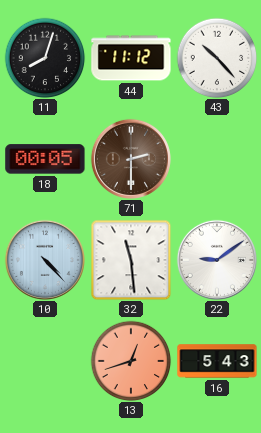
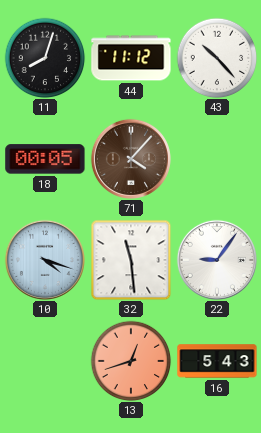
71: 2:30 -> 4:07
10: 4:23 -> 4:18
22: 9:09 -> 9:06
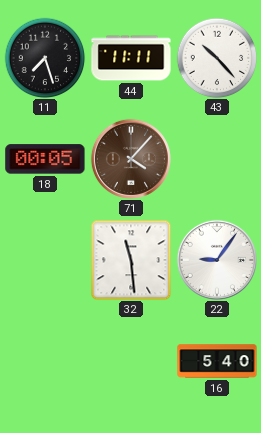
11: 8:03 -> 7:27
44: 11:12 -> 11:11
10: 4:18 -> none
13: 12:42 -> none
16: 5:43 -> 5:40
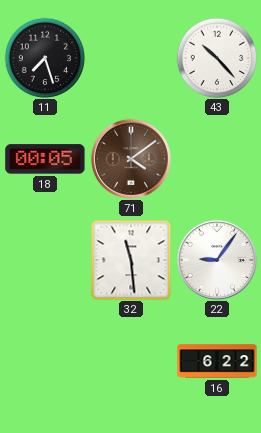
44: 11:11 -> none
71: 4:07 -> 4:09
16: 5:40 -> 6:22
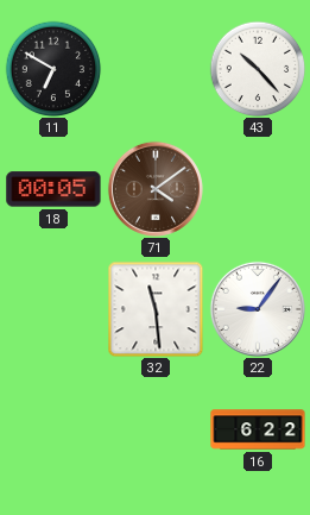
11: 7:27 -> 6:50
